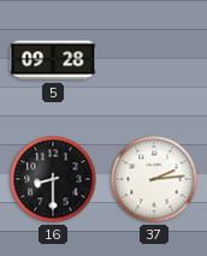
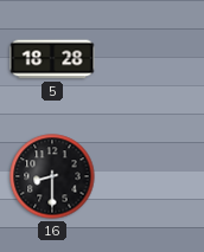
5: 09:28 -> 18:28
37: 2:14 -> none
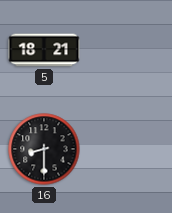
5: 18:28 -> 18:21
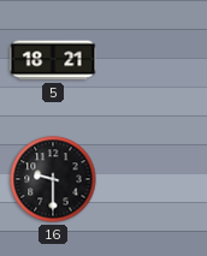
16: 8:30 -> 9:30
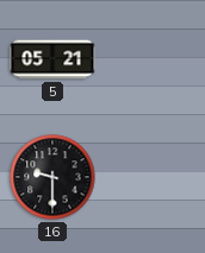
5: 18:21 -> 05:21
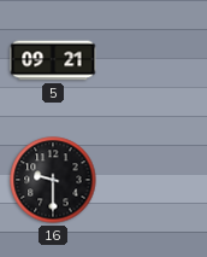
5: 05:21 -> 09:21
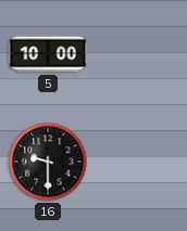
5: 09:21 -> 10:00
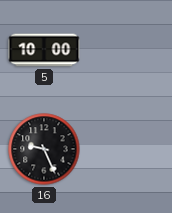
16: 9:30 -> 9:26
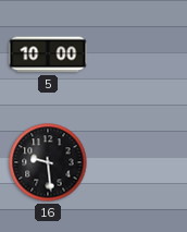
16: 9:26 -> 9:29
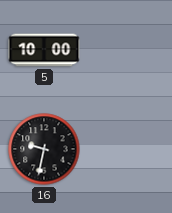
16: 9:29 -> 9:32
